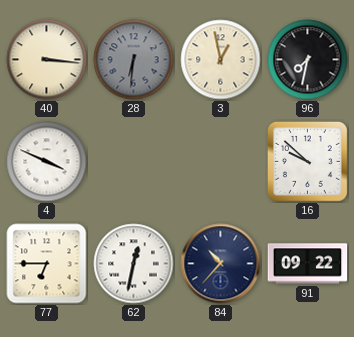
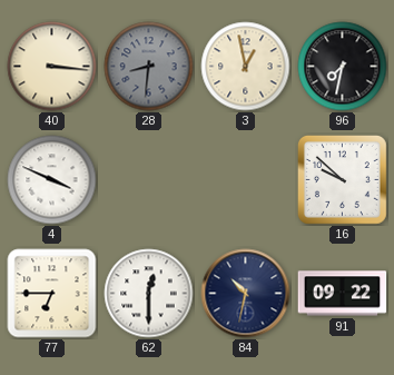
28: 6:31 -> 8:31
62: 12:32 -> 12:30
84: 10:37 -> 10:32
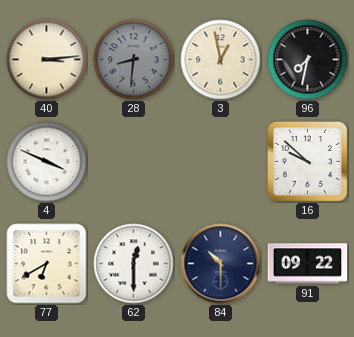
40: 3:16 -> 3:14
77: 6:45 -> 6:40
84: 10:32 -> 10:30
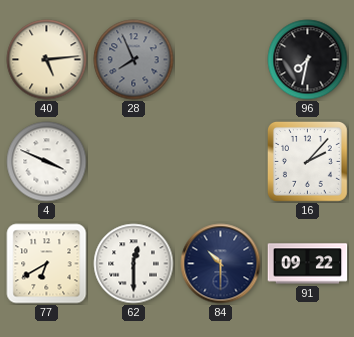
40: 3:14 -> 5:14
28: 8:31 -> 7:56
3: 12:58 -> none
16: 9:52 -> 2:07
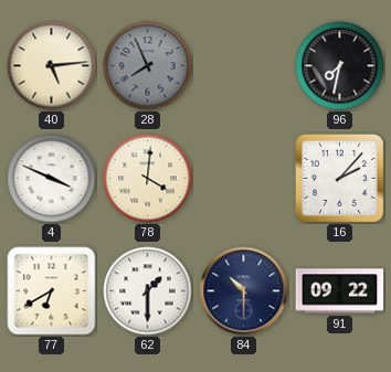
78: none -> 4:01
62: 12:30 -> 1:30
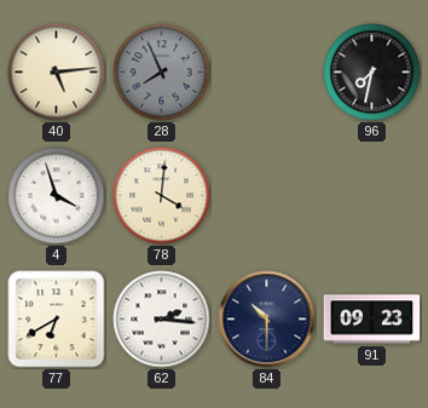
4: 3:49 -> 3:57
16: 2:07 -> none
62: 1:30 -> 2:16
91: 09:22 -> 09:23
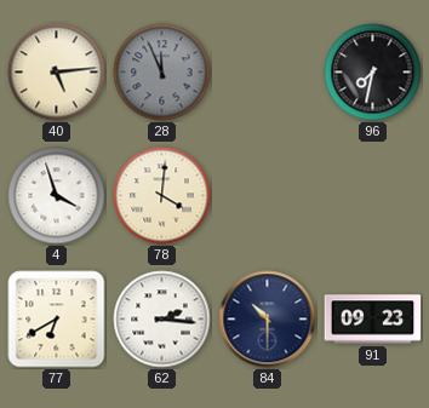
28: 7:56 -> 11:56
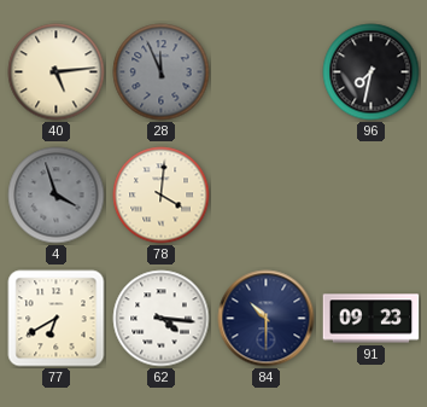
4 dial: white -> grey
62: 2:16 -> 4:16
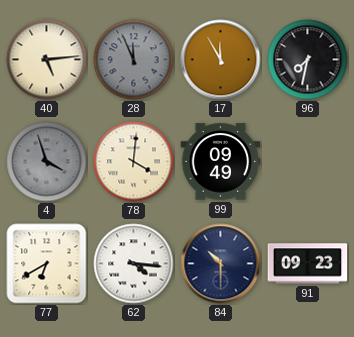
17: none -> 11:55
99: none -> 09:49
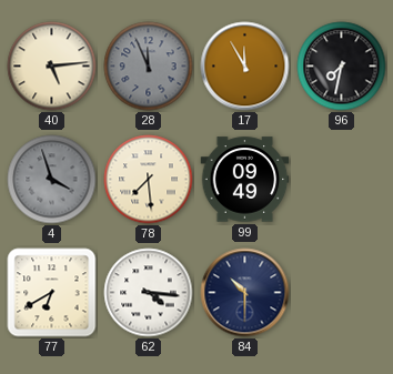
78: 4:01 -> 7:29
91: 09:23 -> none
